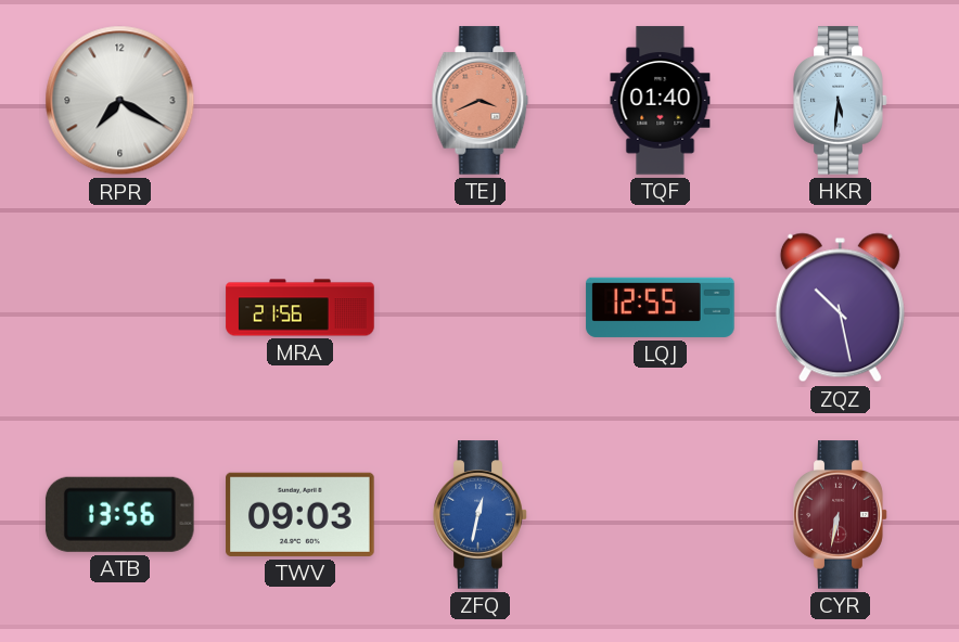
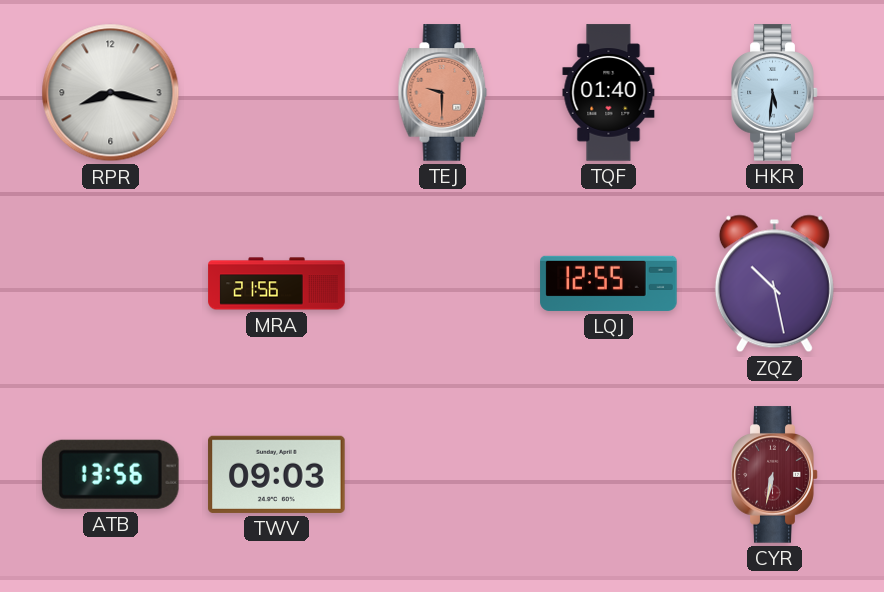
RPR: 7:20 -> 8:17
TEJ: 3:41 -> 9:30
ZFQ: 12:32 -> none
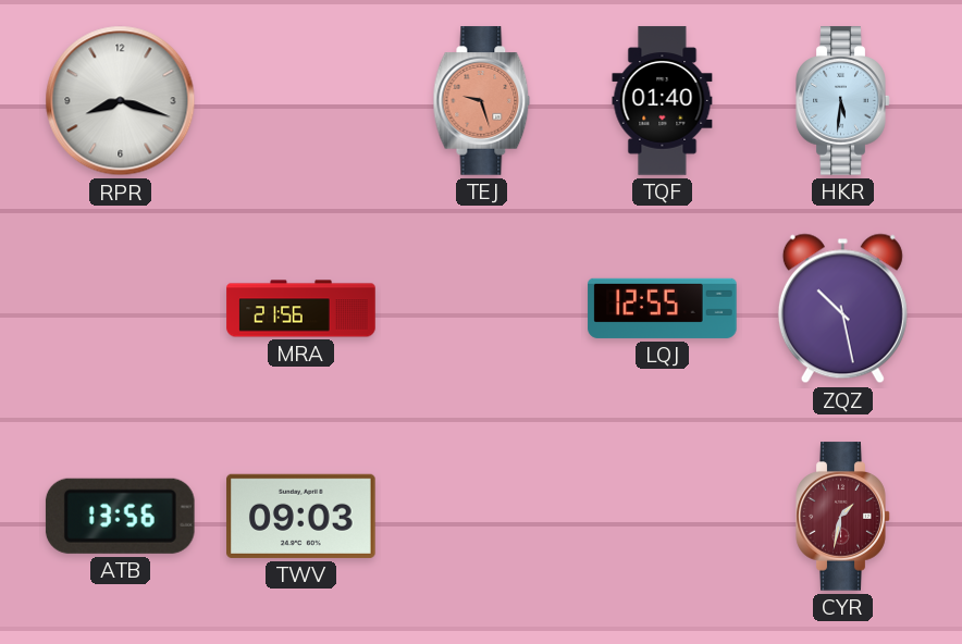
RPR: 8:17 -> 8:18
TEJ: 9:30 -> 9:27
CYR: 6:32 -> 1:32
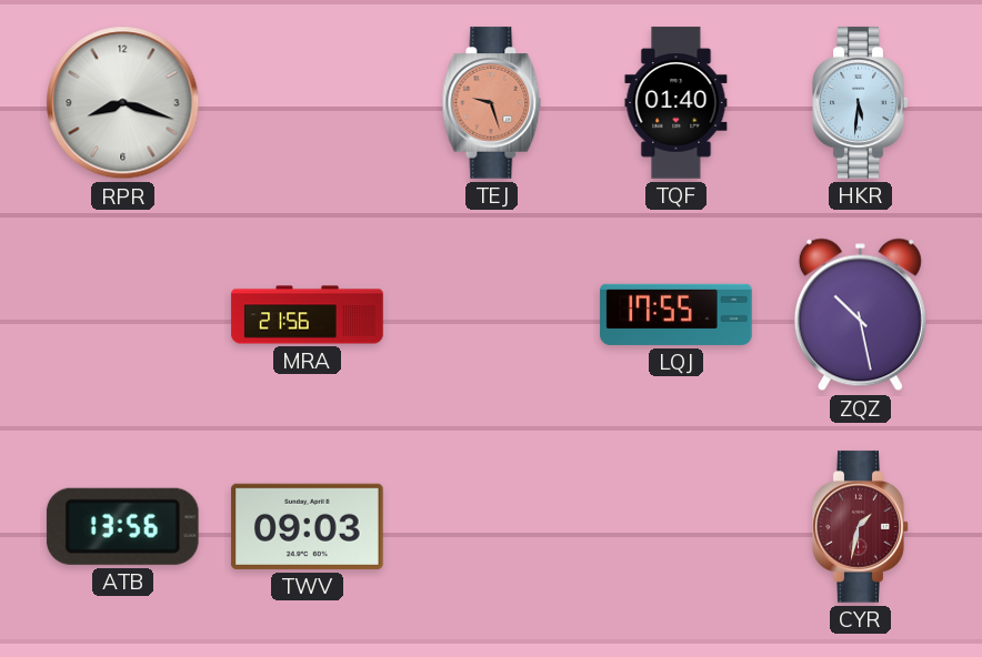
LQJ: 12:55 -> 17:55
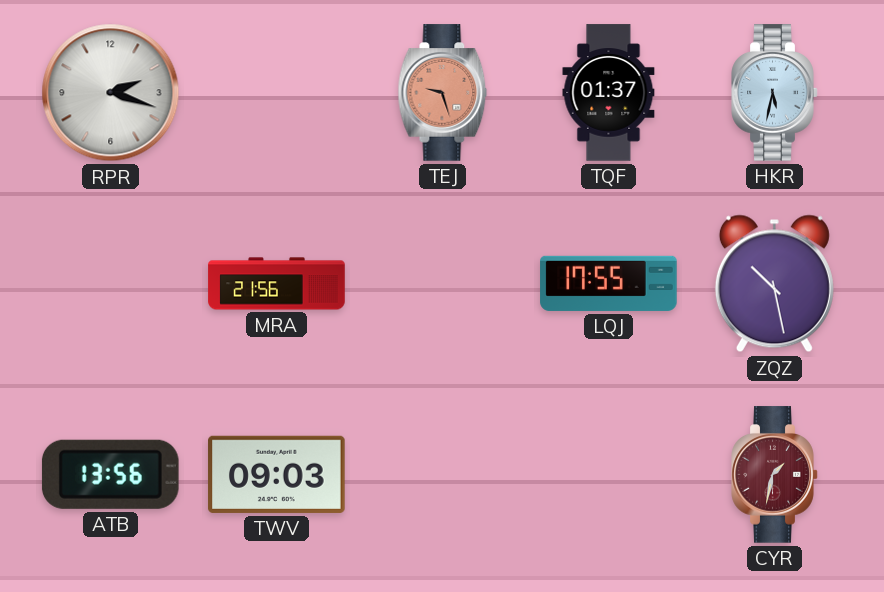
RPR: 8:18 -> 2:18
TQF: 01:40 -> 01:37
HKR: 5:31 -> 5:32
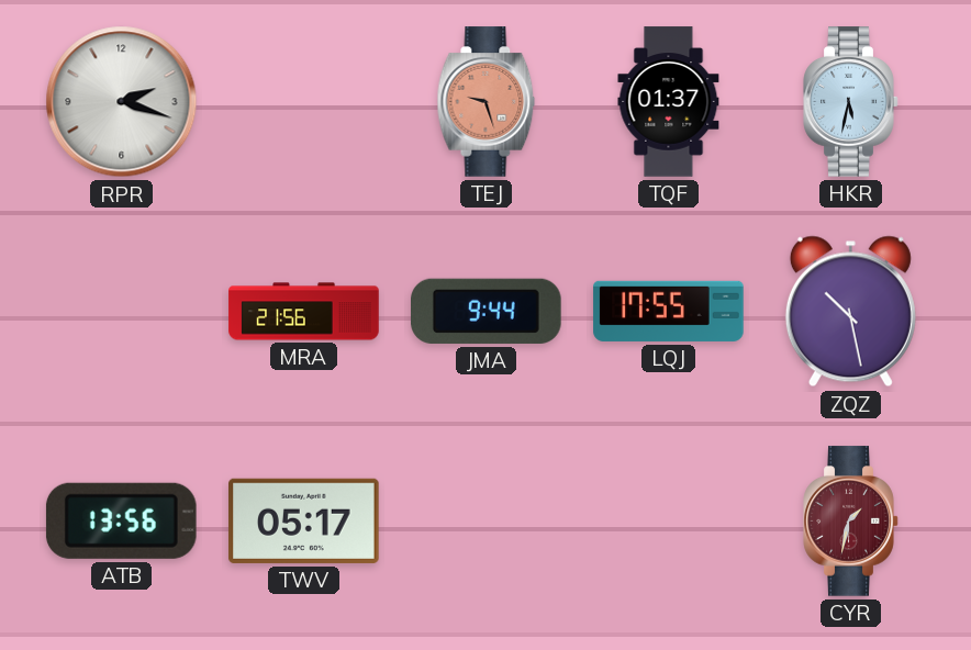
JMA: none -> 9:44
TWV: 09:03 -> 05:17
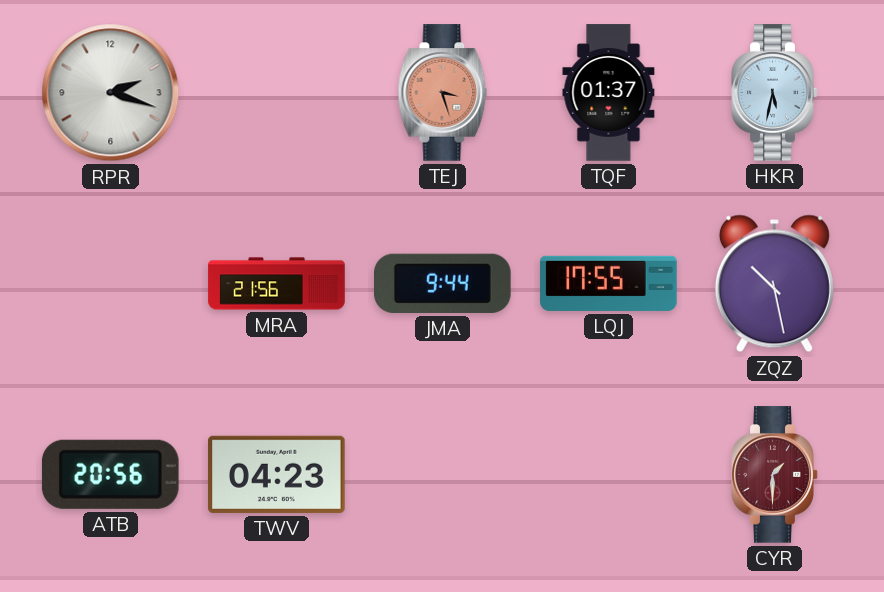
TEJ: 9:27 -> 3:27
ATB: 13:56 -> 20:56
TWV: 05:17 -> 04:23
CYR: 1:32 -> 1:30
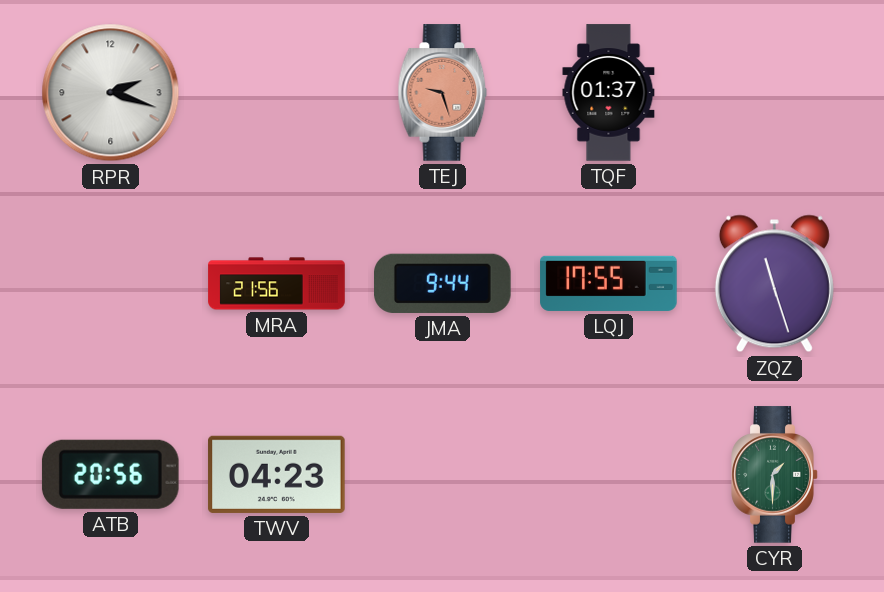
TEJ: 3:27 -> 9:27
HKR: 5:32 -> none
ZQZ: 10:28 -> 11:27
CYR dial: burgundy -> green
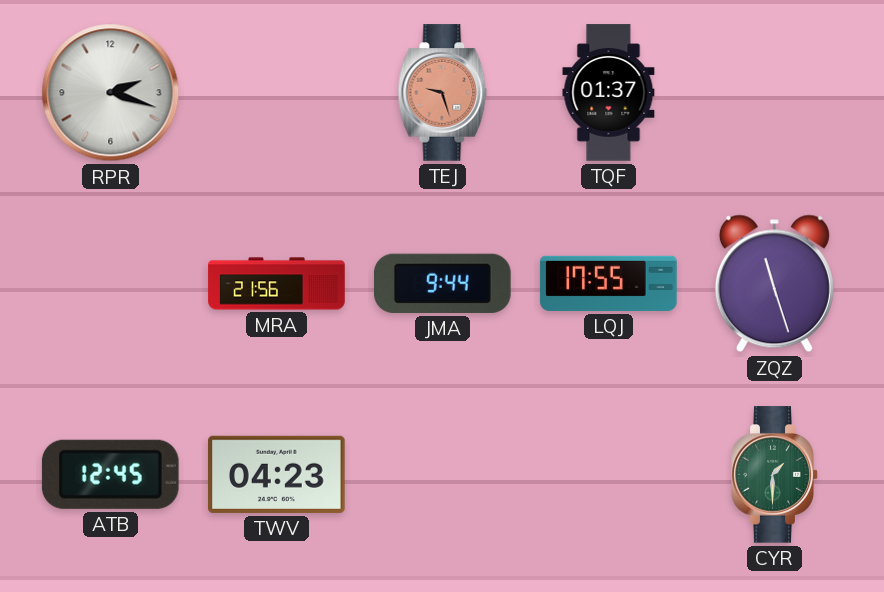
ATB: 20:56 -> 12:45
